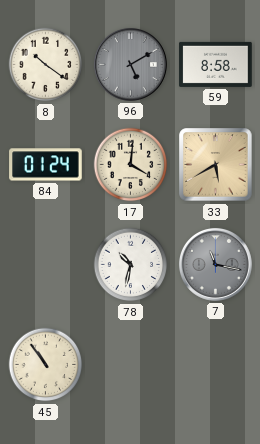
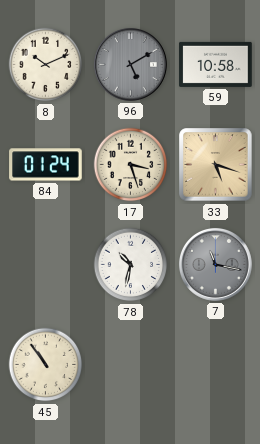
8: 10:21 -> 10:11
59: 8:58 -> 10:58
17: 4:01 -> 3:27
33: 5:40 -> 5:18
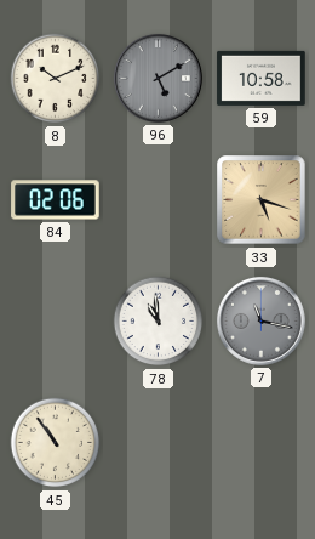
84: 01:24 -> 02:06
17: 3:27 -> none
78: 10:32 -> 10:59
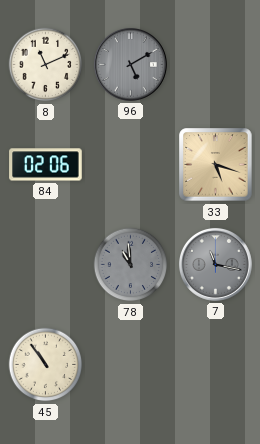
8: 10:11 -> 11:11
59: 10:58 -> none
78 dial: white -> grey
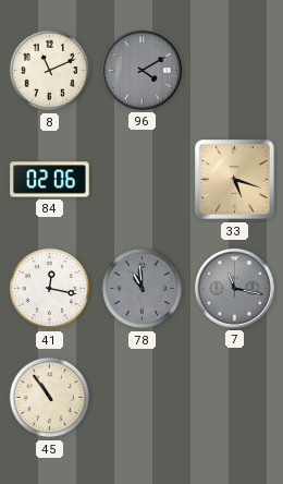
96: 5:10 -> 4:10
41: none -> 12:17
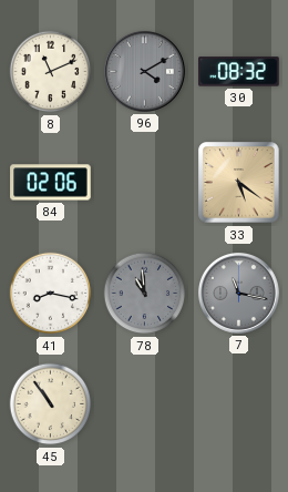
30: none -> 08:32
33: 5:18 -> 5:21
41: 12:17 -> 8:17
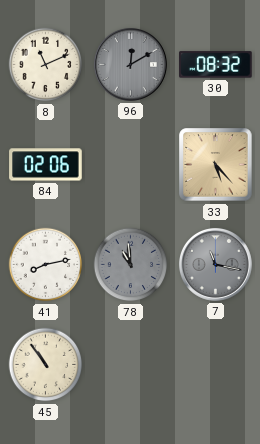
96: 4:10 -> 12:10
33: 5:21 -> 5:23
41: 8:17 -> 8:13
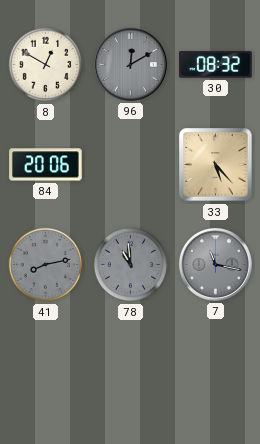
8: 11:11 -> 12:50
84: 02:06 -> 20:06
41 dial: white -> grey
45: 10:54 -> none
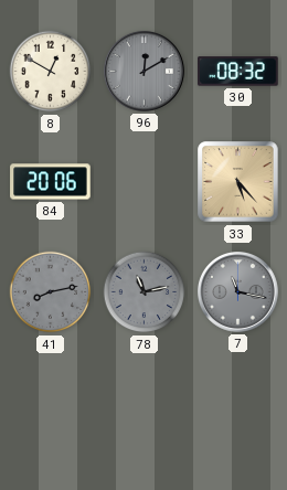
78: 10:59 -> 11:13
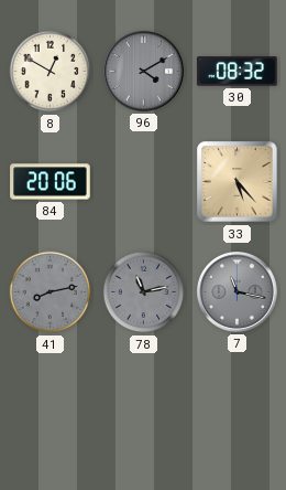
96: 12:10 -> 4:10
